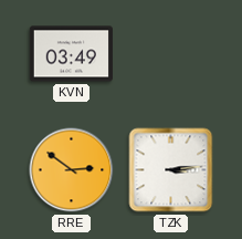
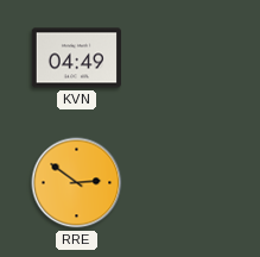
KVN: 03:49 -> 04:49
TZK: 3:14 -> none
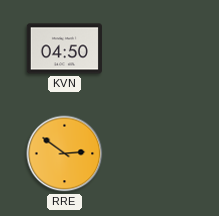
KVN: 04:49 -> 04:50
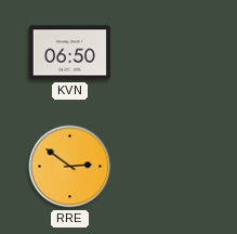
KVN: 04:50 -> 06:50
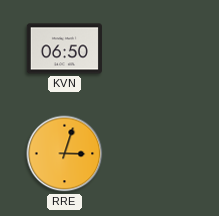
RRE: 2:51 -> 3:03
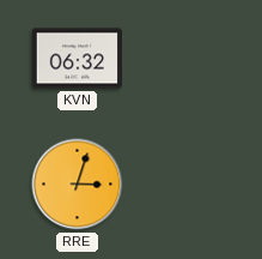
KVN: 06:50 -> 06:32
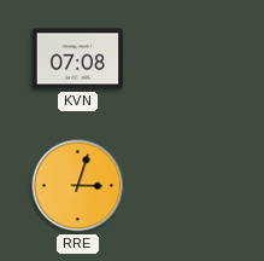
KVN: 06:32 -> 07:08
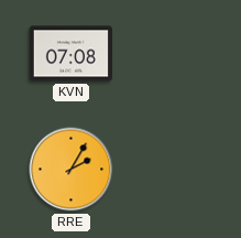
RRE: 3:03 -> 2:05
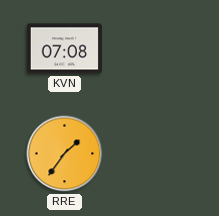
RRE: 2:05 -> 1:36
